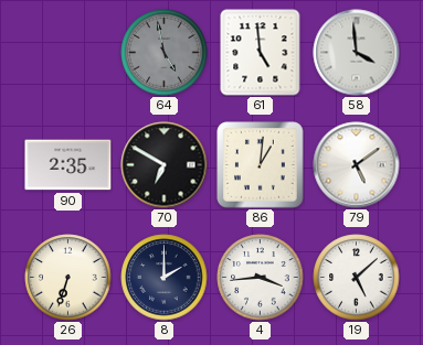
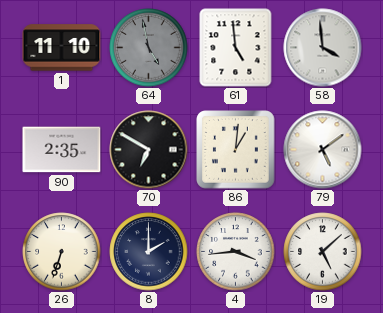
1: none -> 11:10
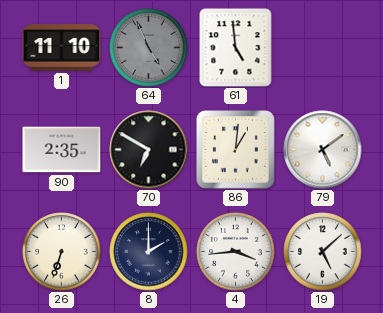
64: 4:58 -> 4:56
58: 3:59 -> none
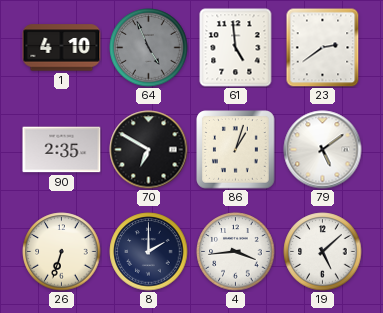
1: 11:10 -> 4:10
23: none -> 2:39
86: 1:01 -> 1:03
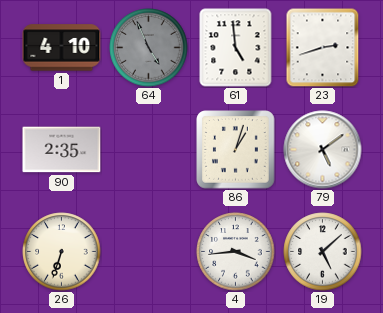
23: 2:39 -> 2:42
70: 6:50 -> none
8: 2:00 -> none
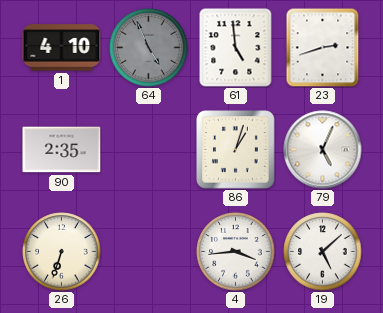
79: 5:09 -> 5:04
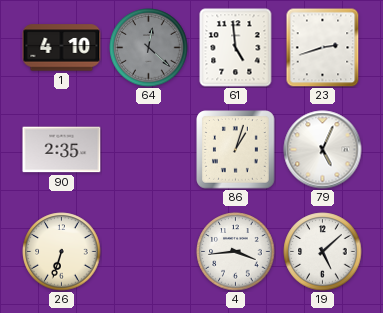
64: 4:56 -> 12:22
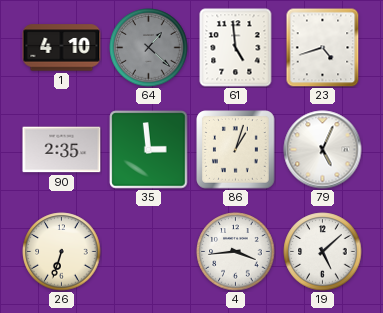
64: 12:22 -> 1:22
23: 2:42 -> 4:42
35: none -> 2:59
